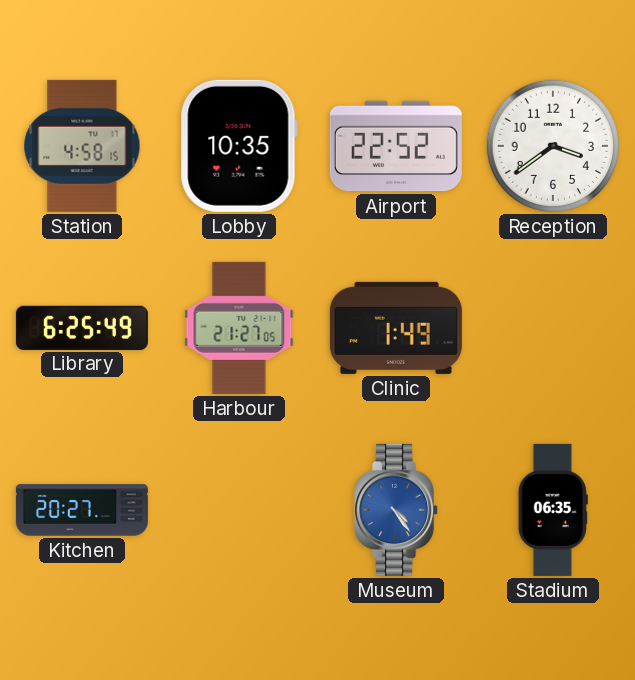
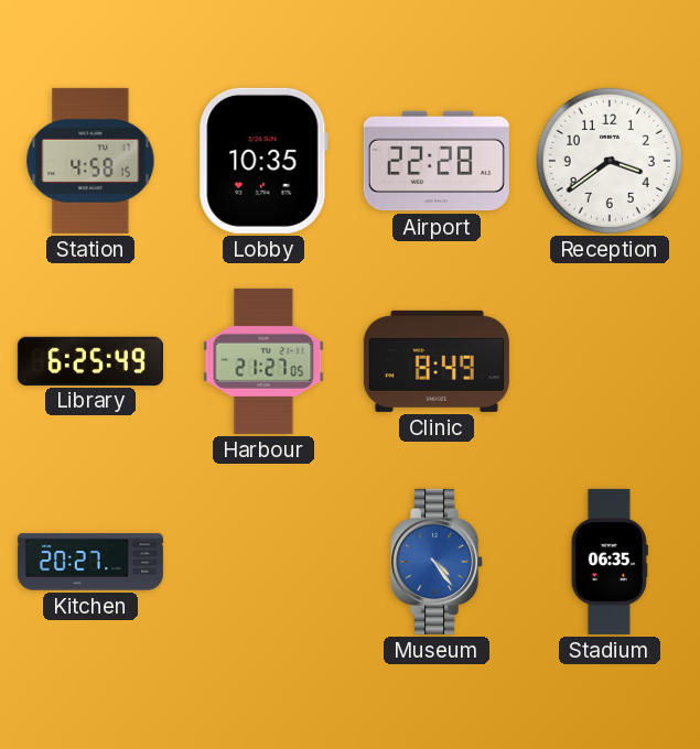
Airport: 22:52 -> 22:28
Clinic: 1:49 -> 8:49
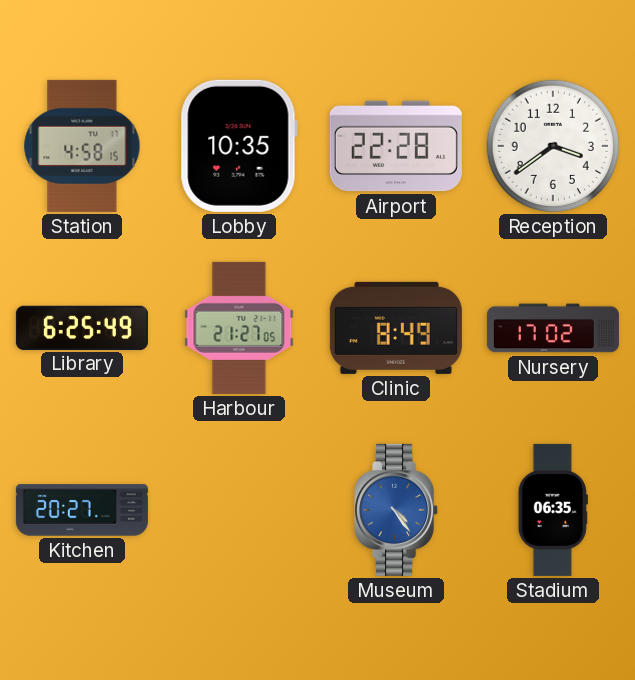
Nursery: none -> 17:02
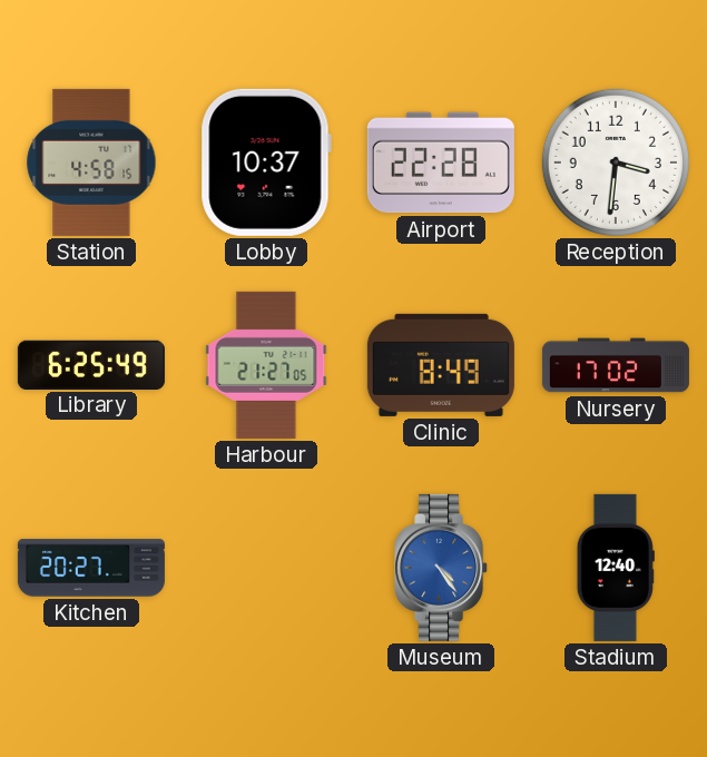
Lobby: 10:35 -> 10:37
Reception: 3:39 -> 3:31
Stadium: 06:35 -> 12:40
